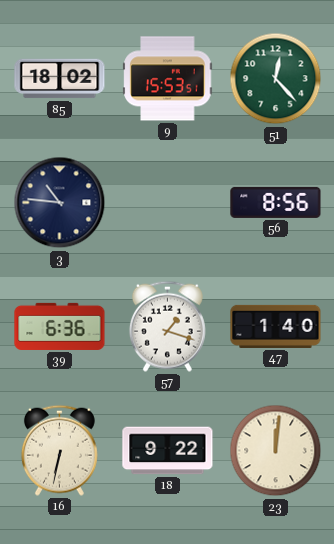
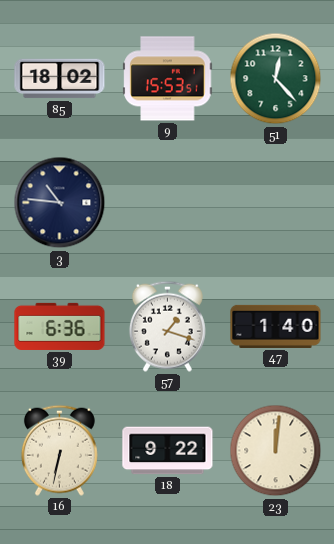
56: 8:56 -> none
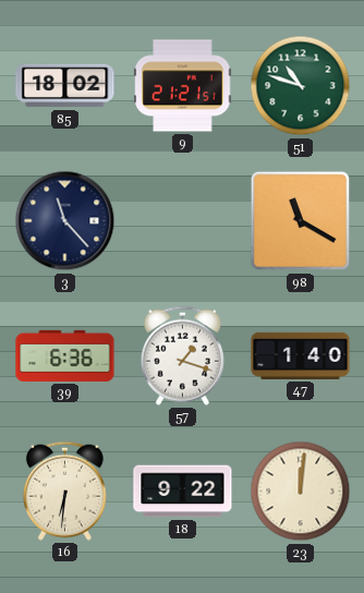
9: 15:53 -> 21:21
51: 12:23 -> 10:48
3: 10:46 -> 11:23
98: none -> 11:20
16: 6:32 -> 6:31
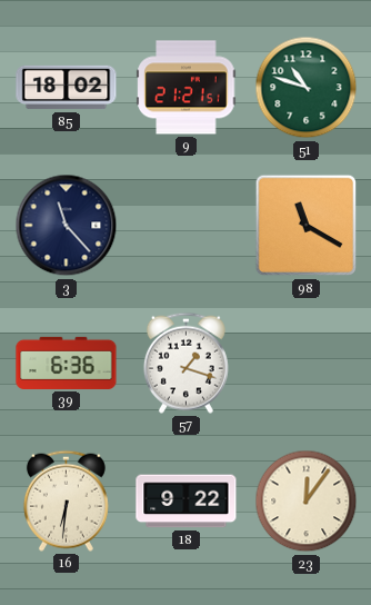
47: 1:40 -> none
23: 12:01 -> 12:06
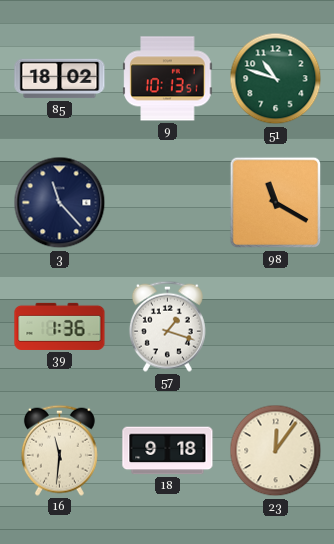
9: 21:21 -> 10:13
39: 6:36 -> 1:36
16: 6:31 -> 11:31
18: 9:22 -> 9:18
